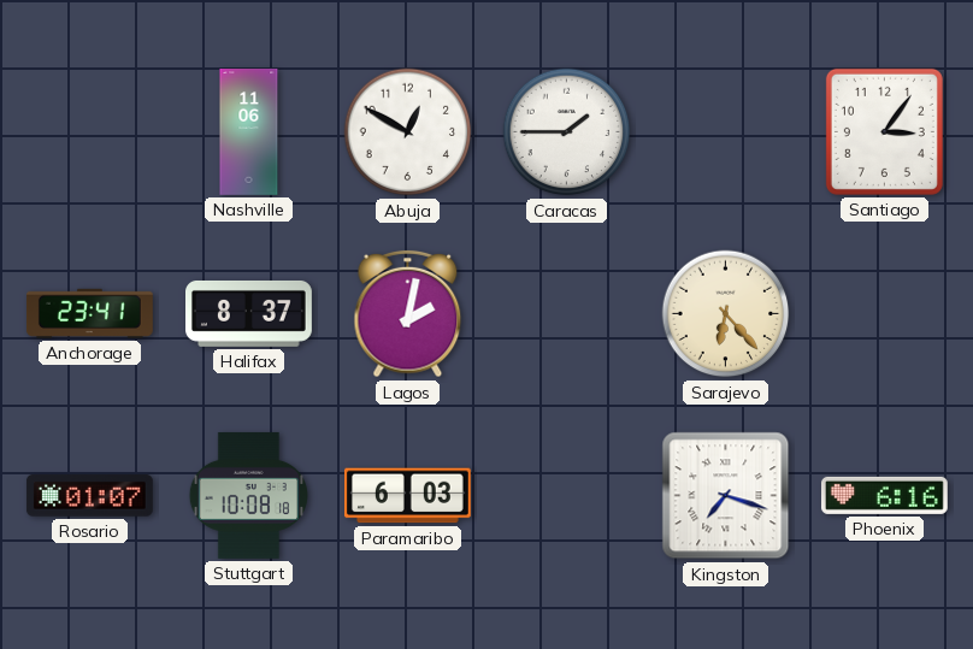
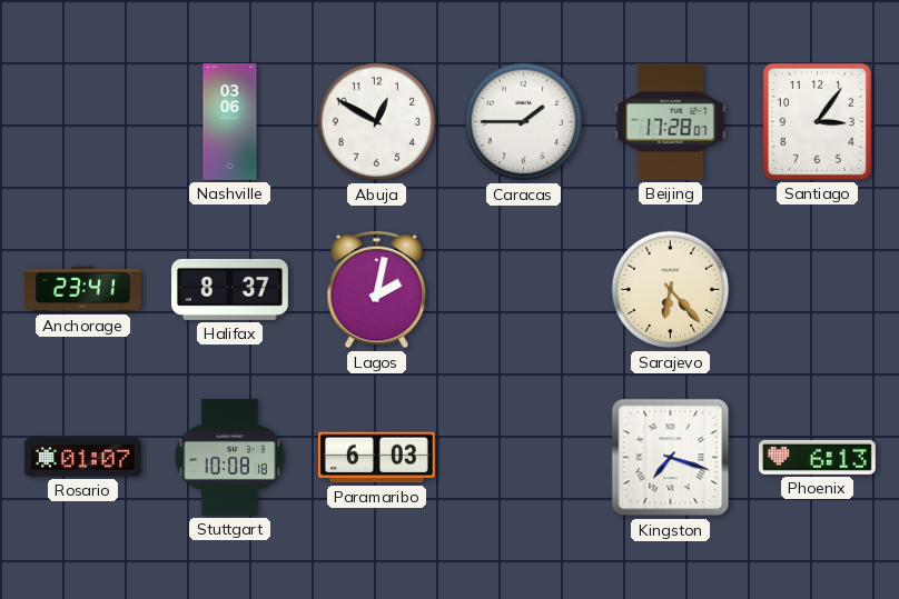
Nashville: 11:06 -> 03:06
Beijing: none -> 17:28
Phoenix: 6:16 -> 6:13
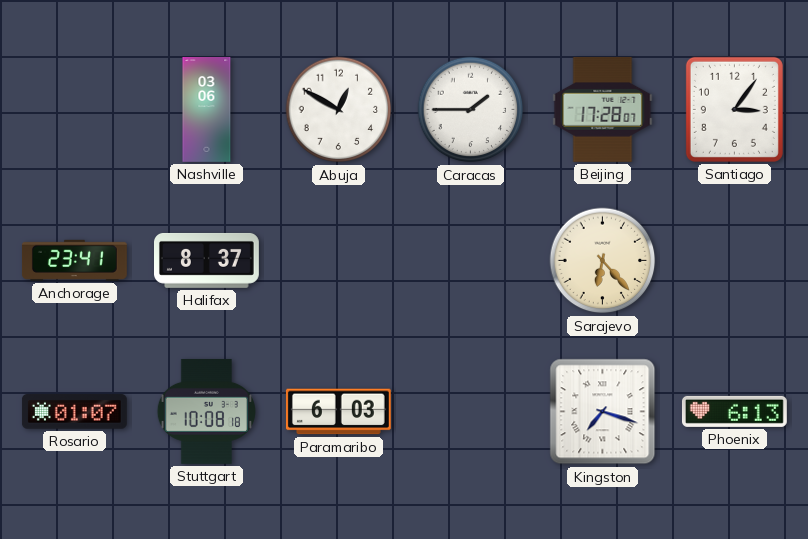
Lagos: 2:02 -> none
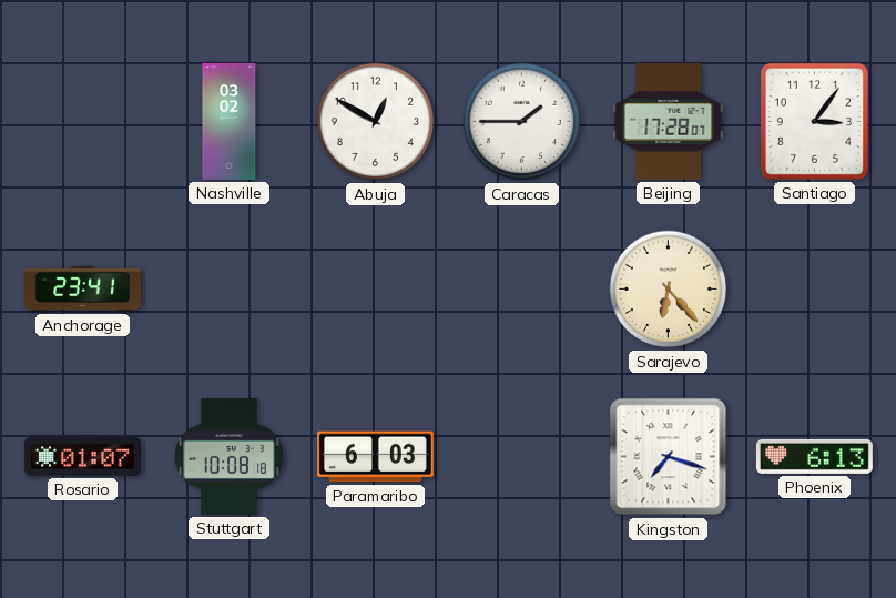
Nashville: 03:06 -> 03:02
Halifax: 8:37 -> none
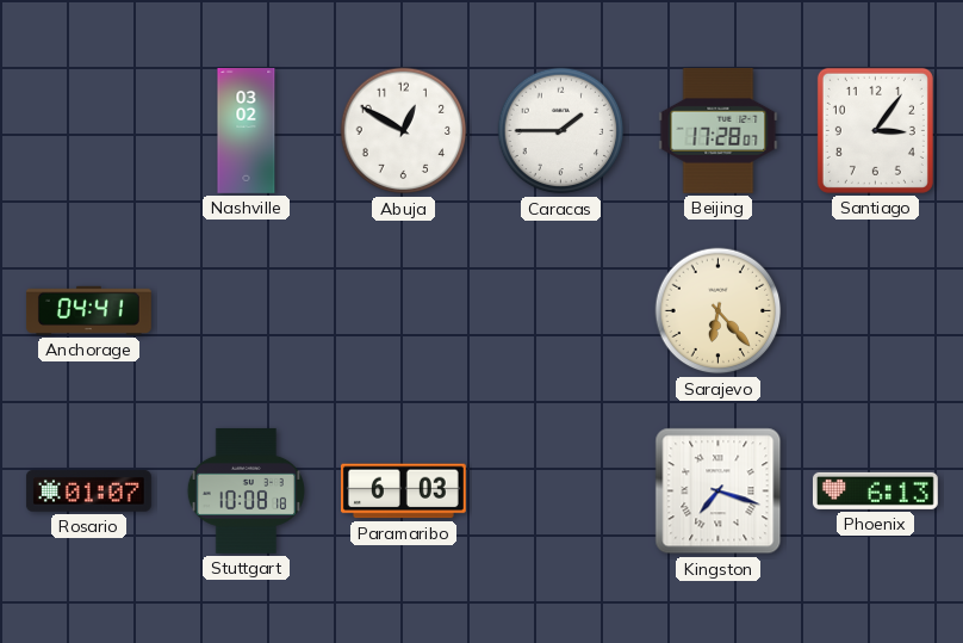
Anchorage: 23:41 -> 04:41
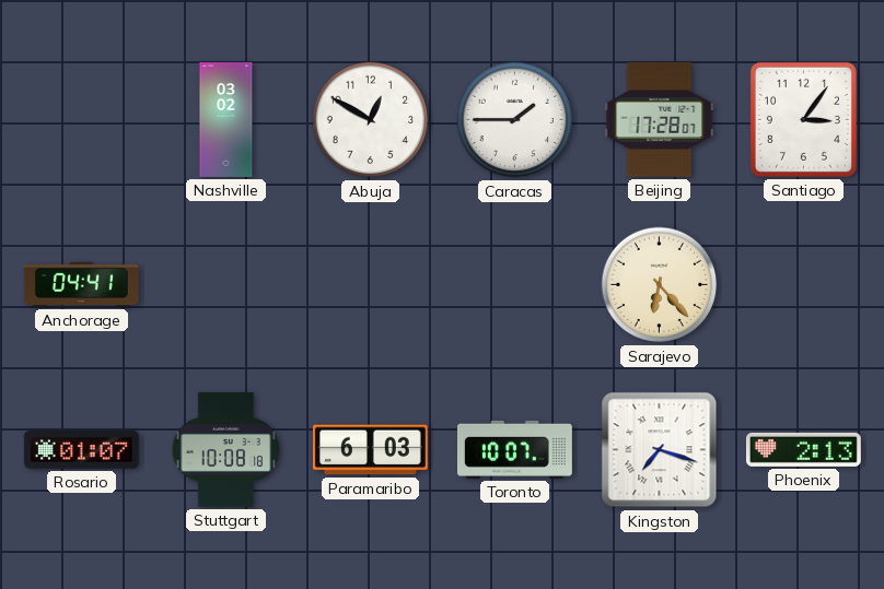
Toronto: none -> 10:07
Phoenix: 6:13 -> 2:13
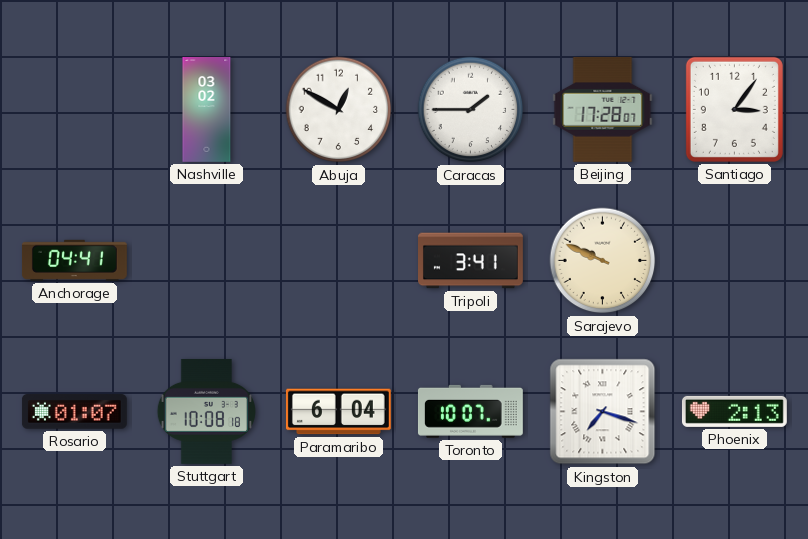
Tripoli: none -> 3:41
Sarajevo: 6:23 -> 9:49
Paramaribo: 6:03 -> 6:04
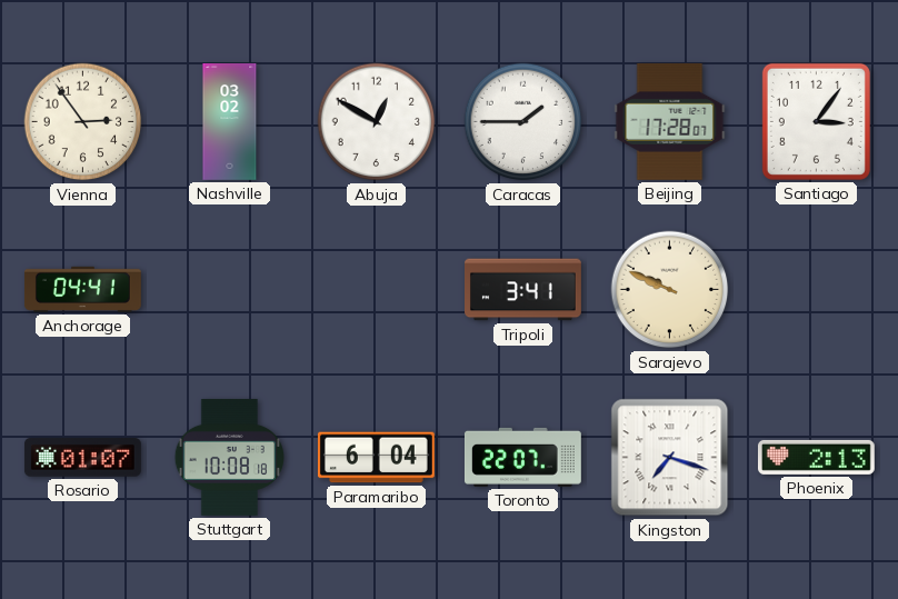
Vienna: none -> 2:54
Toronto: 10:07 -> 22:07
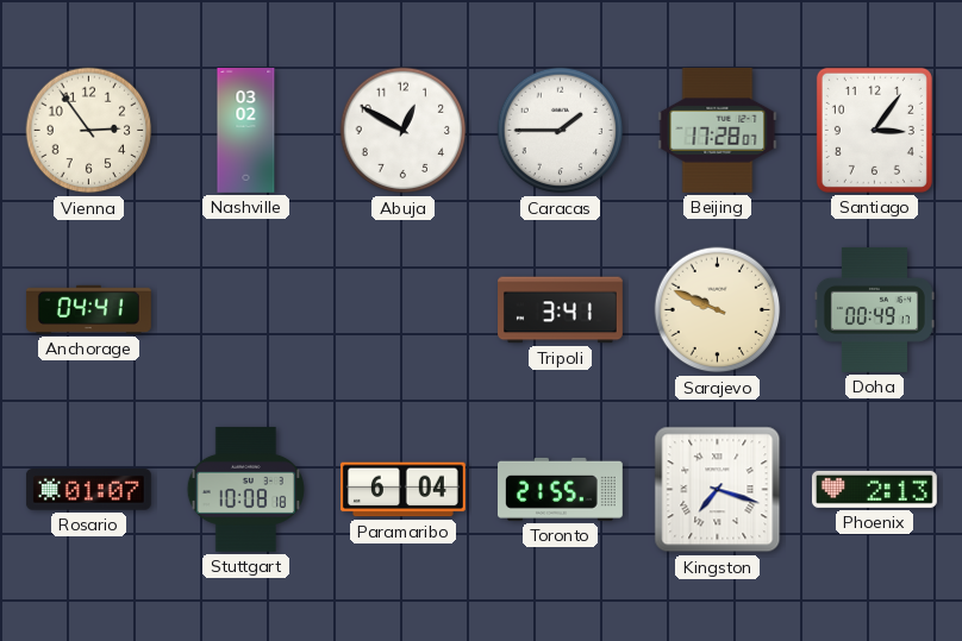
Doha: none -> 00:49
Toronto: 22:07 -> 21:55
